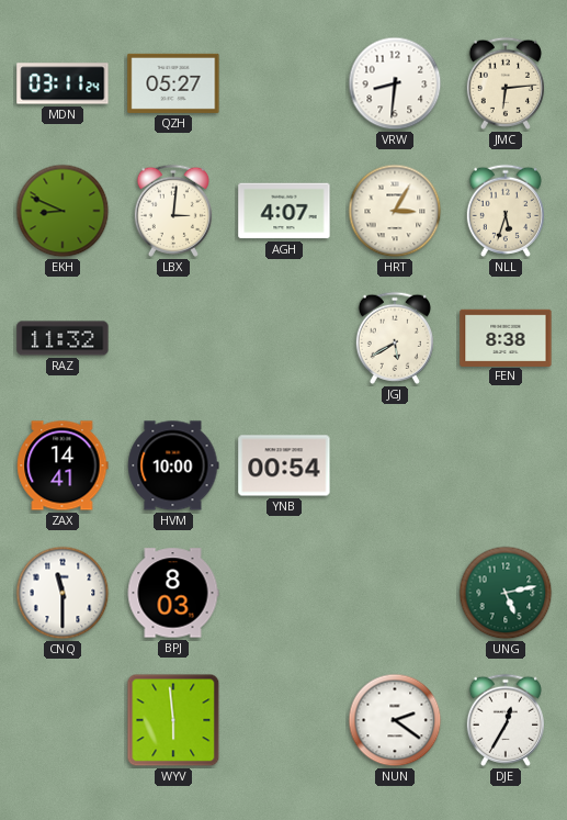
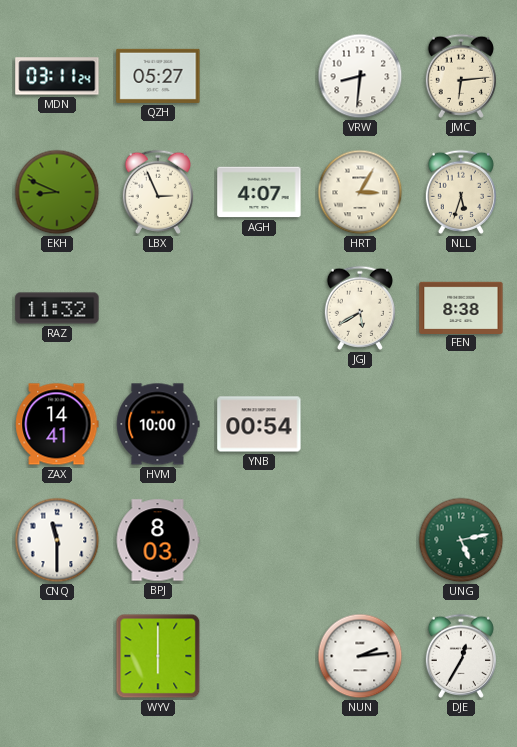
LBX: 3:01 -> 2:56
WYV: 5:59 -> 6:00
NUN: 2:21 -> 2:14
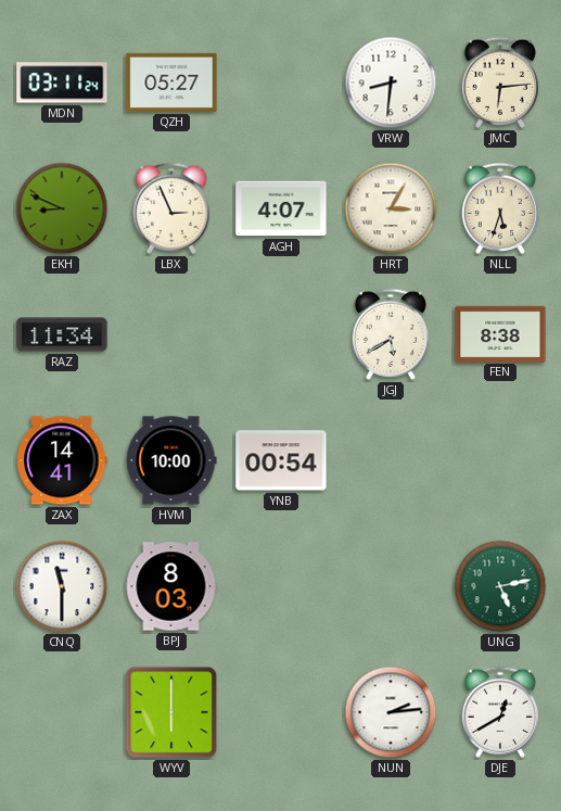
RAZ: 11:32 -> 11:34
DJE: 12:35 -> 12:40
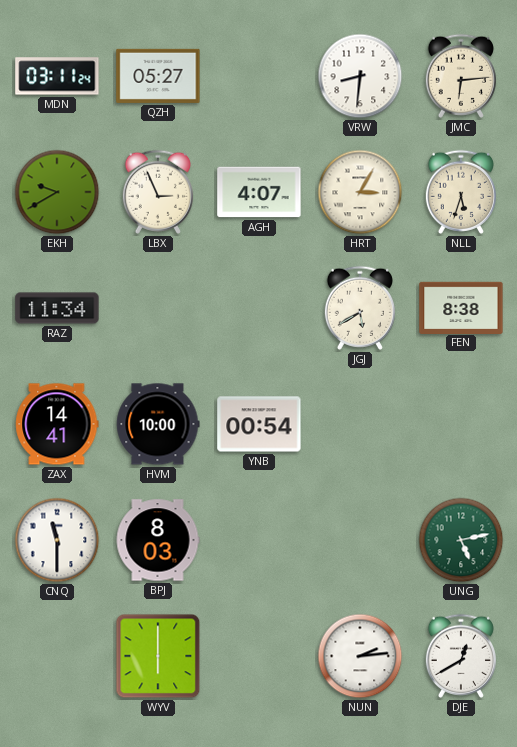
EKH: 8:49 -> 9:40
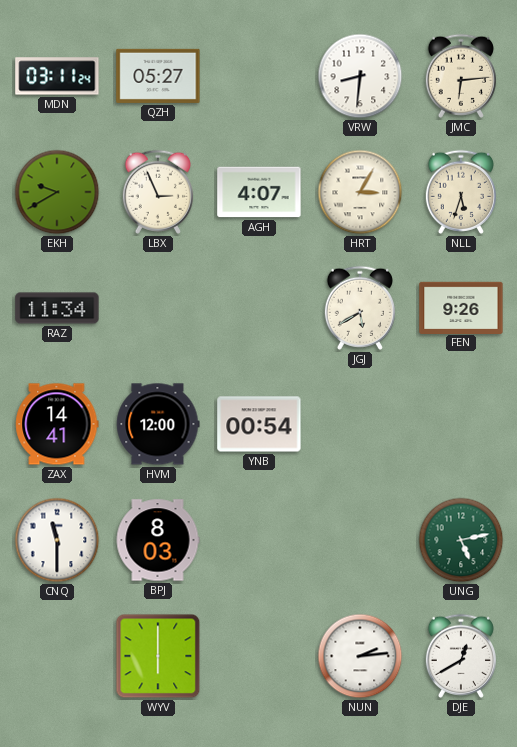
FEN: 8:38 -> 9:26
HVM: 10:00 -> 12:00
